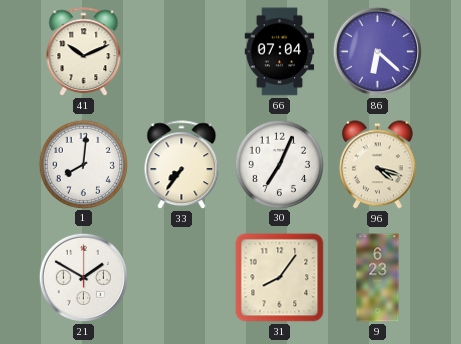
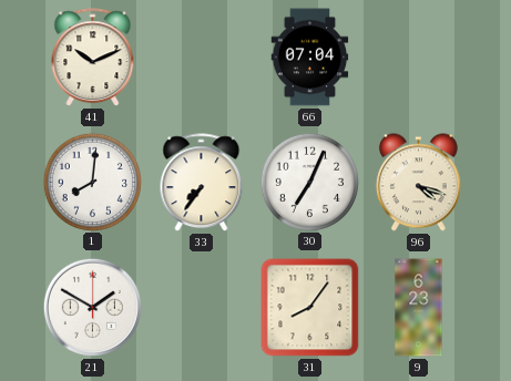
86: 6:22 -> none
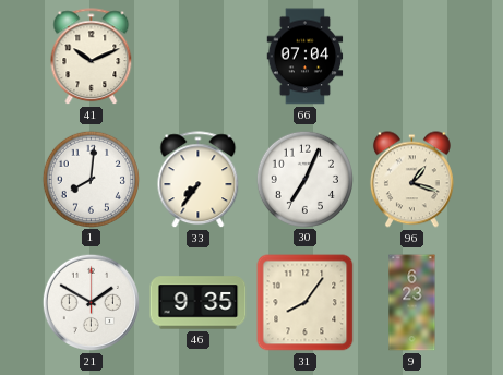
96: 4:18 -> 1:18
46: none -> 9:35
